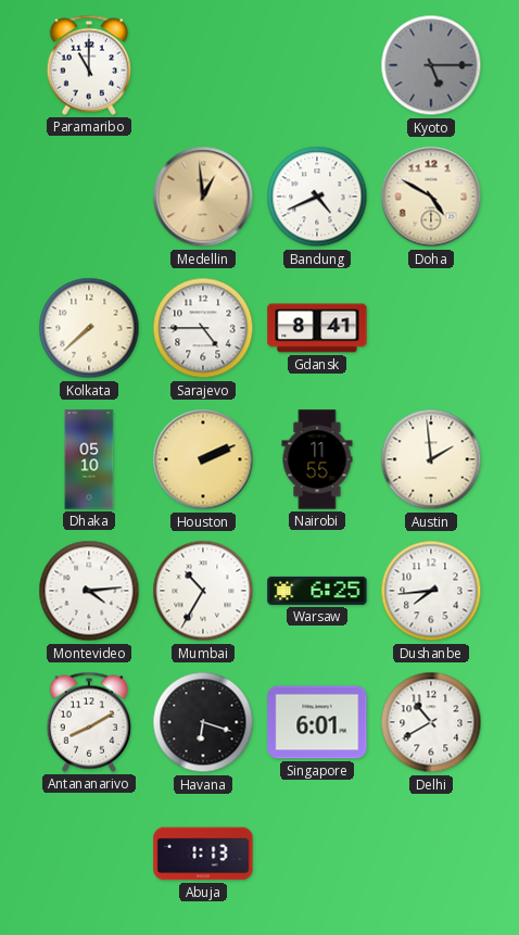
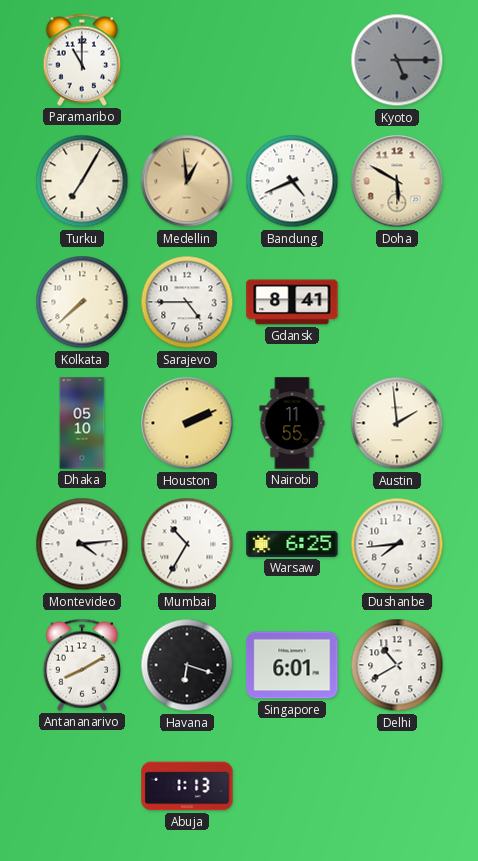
Turku: none -> 7:05
Doha: 4:50 -> 5:50
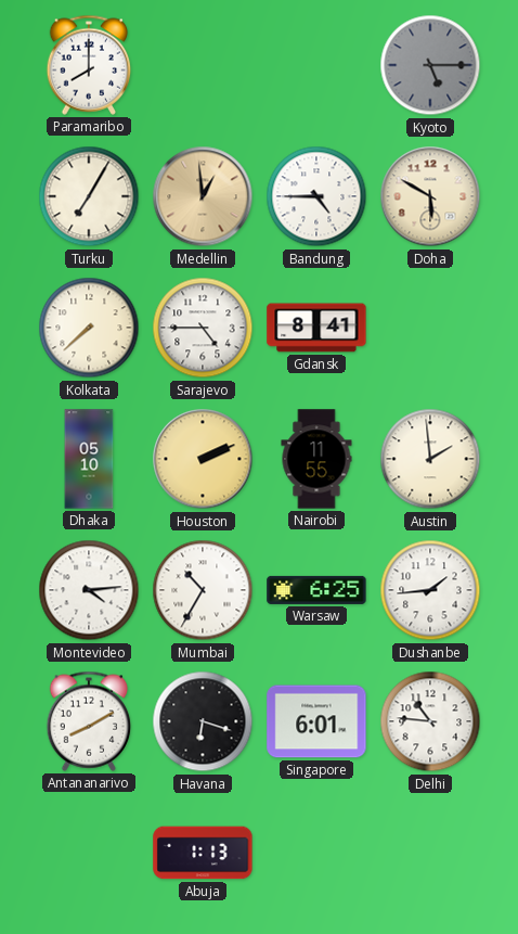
Paramaribo: 11:00 -> 8:00
Bandung: 4:41 -> 4:45
Dushanbe: 7:44 -> 1:44
Delhi: 10:40 -> 10:46
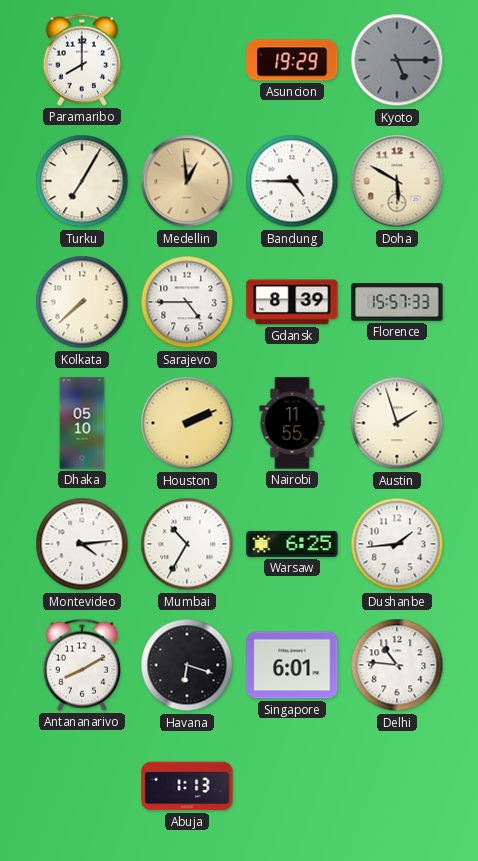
Asuncion: none -> 19:29
Gdansk: 8:41 -> 8:39
Florence: none -> 15:57
Austin: 1:59 -> 1:57
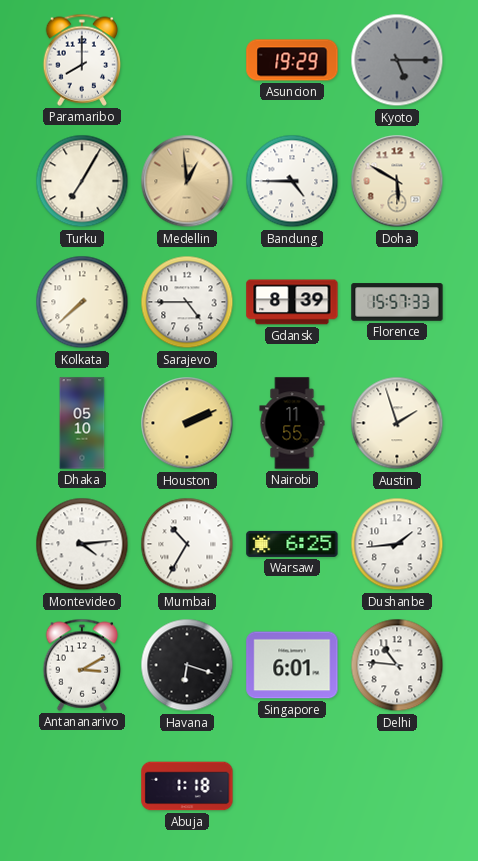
Antananarivo: 8:10 -> 3:10
Abuja: 1:13 -> 1:18
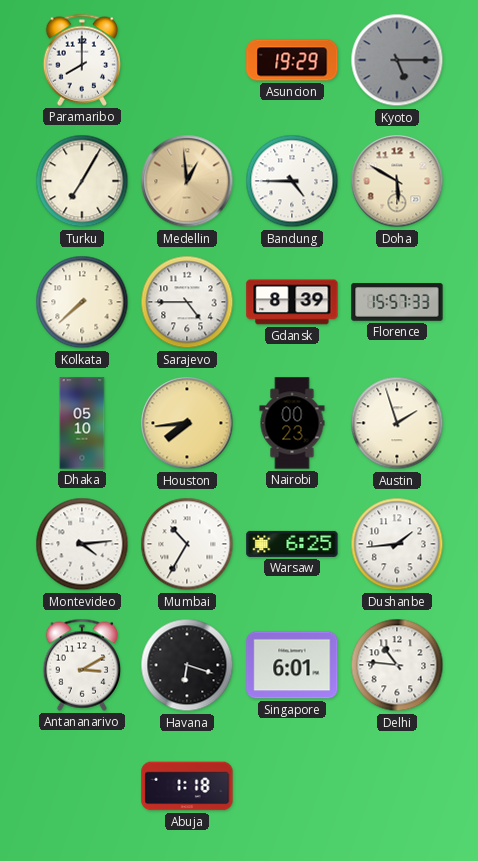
Houston: 2:11 -> 7:44
Nairobi: 11:55 -> 00:23
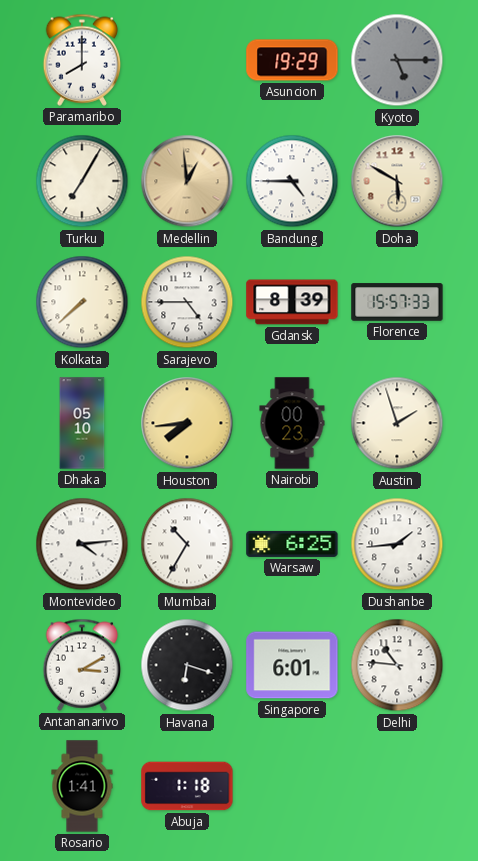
Rosario: none -> 1:41
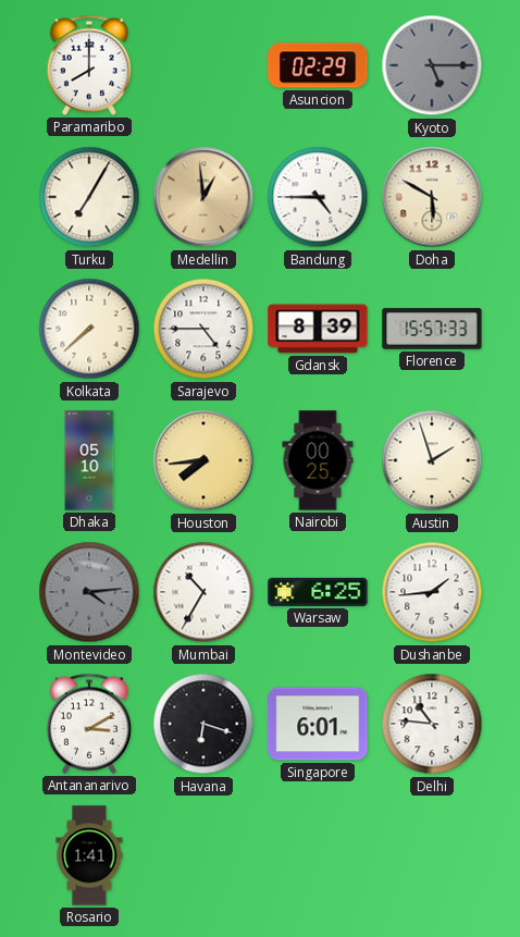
Asuncion: 19:29 -> 02:29
Nairobi: 00:23 -> 00:25
Montevideo dial: white -> grey
Abuja: 1:18 -> none
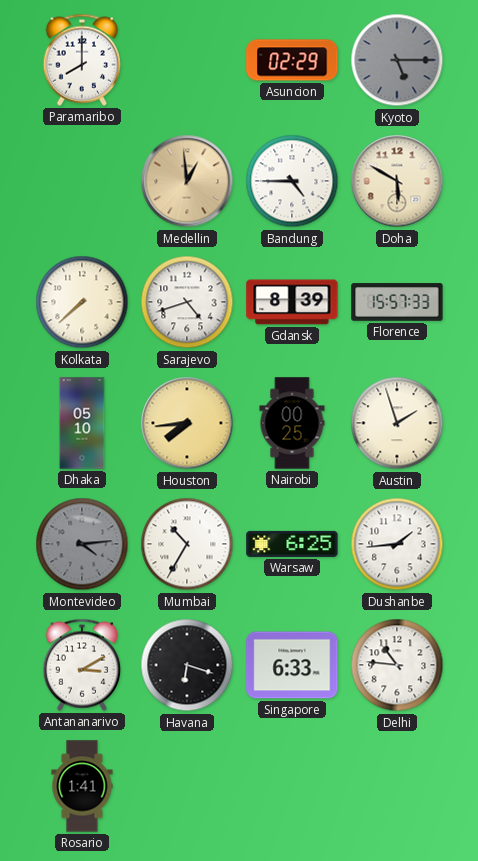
Turku: 7:05 -> none
Sarajevo: 4:45 -> 4:42
Singapore: 6:01 -> 6:33
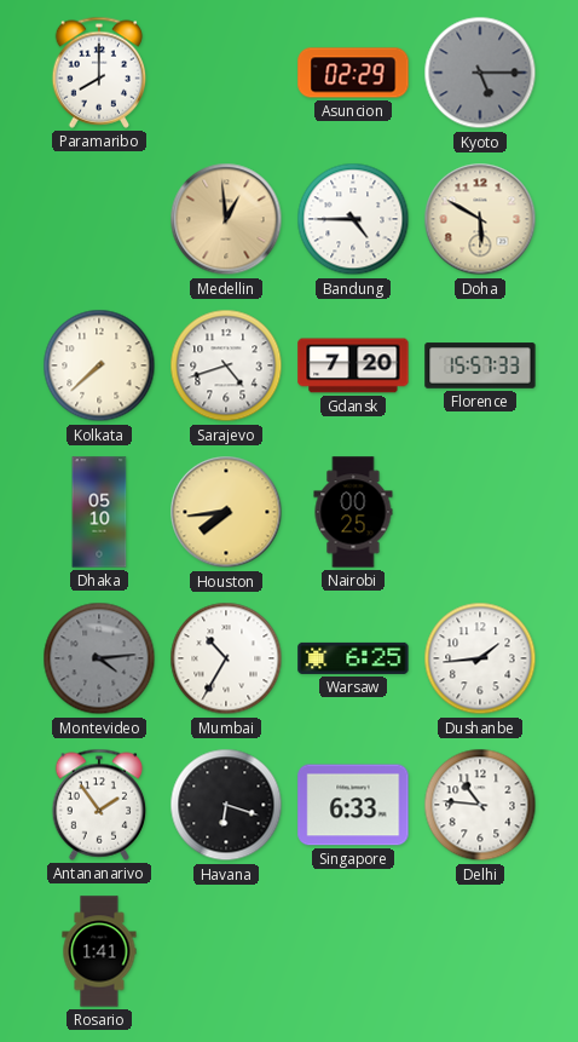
Gdansk: 8:39 -> 7:20
Austin: 1:57 -> none
Antananarivo: 3:10 -> 1:54
